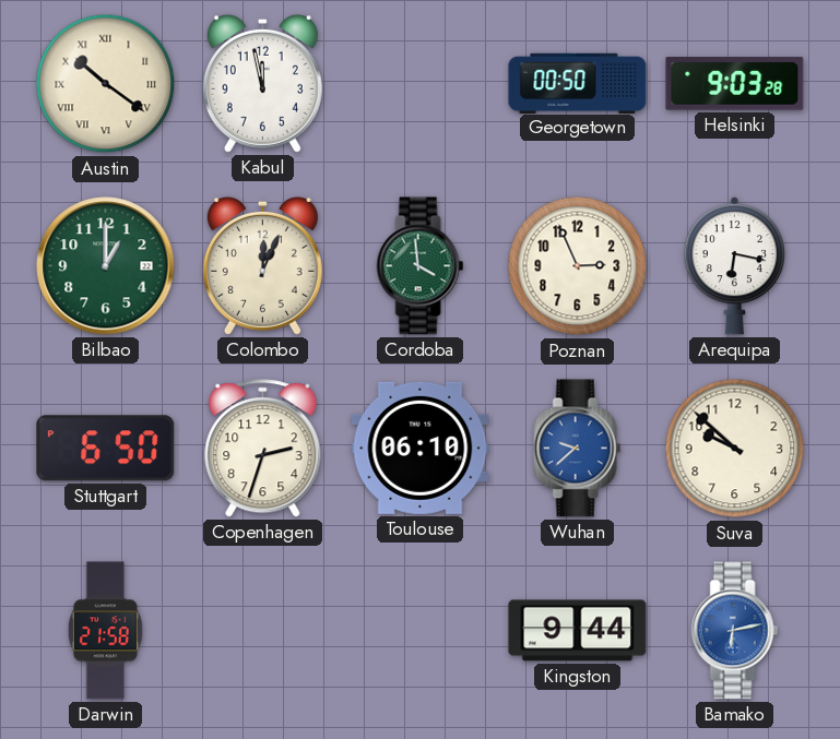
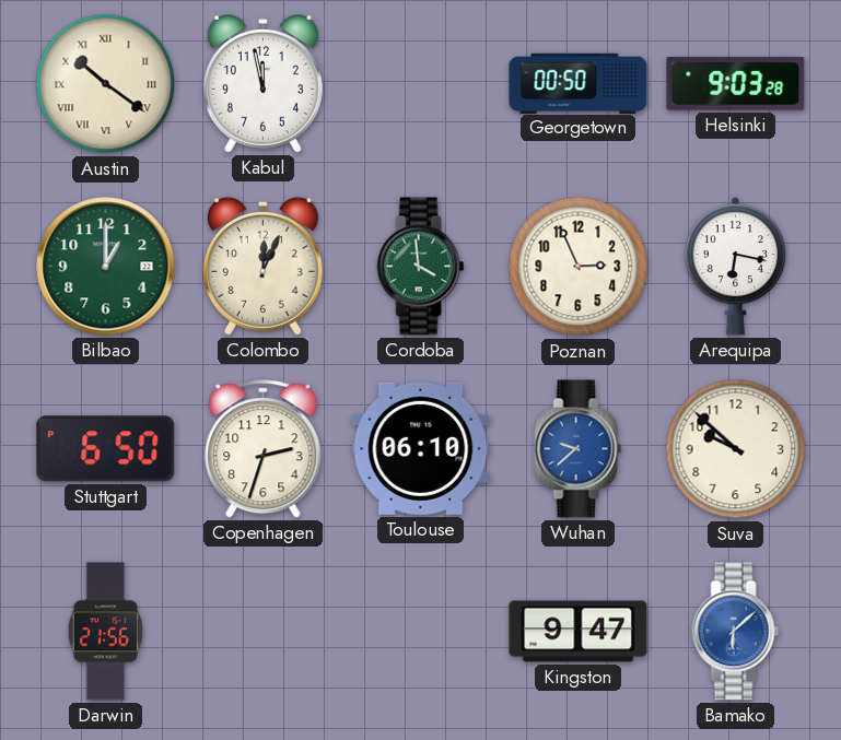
Darwin: 21:58 -> 21:56
Kingston: 9:44 -> 9:47
Bamako: 6:13 -> 6:08
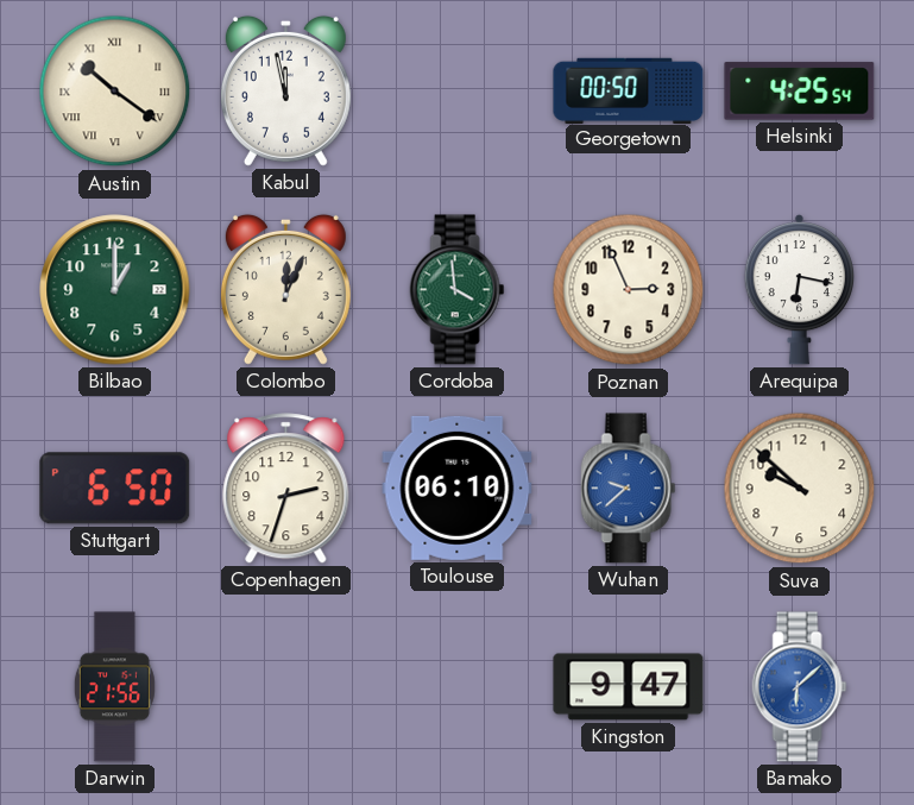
Helsinki: 9:03 -> 4:25
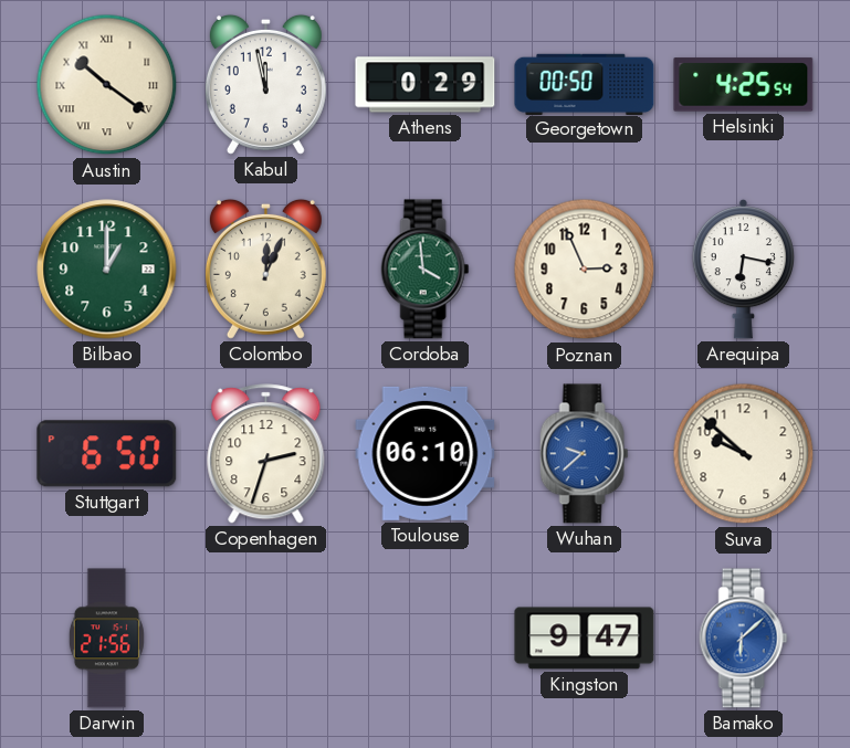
Athens: none -> 0:29
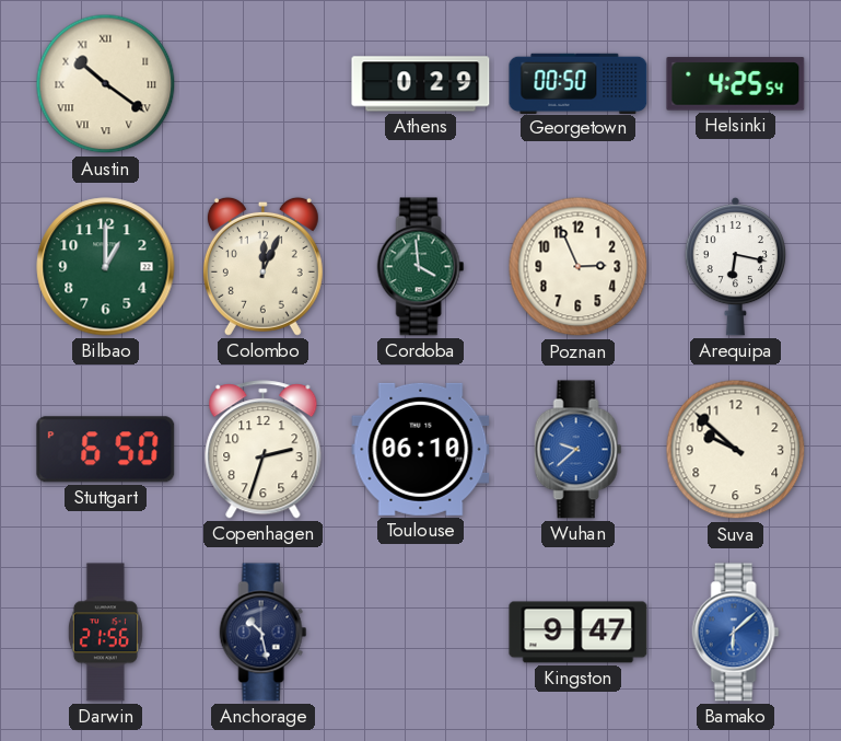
Kabul: 11:58 -> none
Anchorage: none -> 10:28
